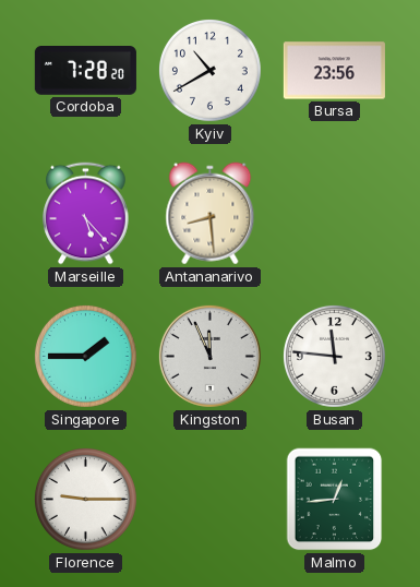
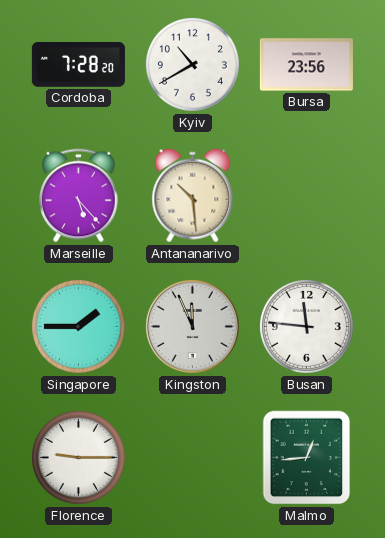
Antananarivo: 8:29 -> 10:29
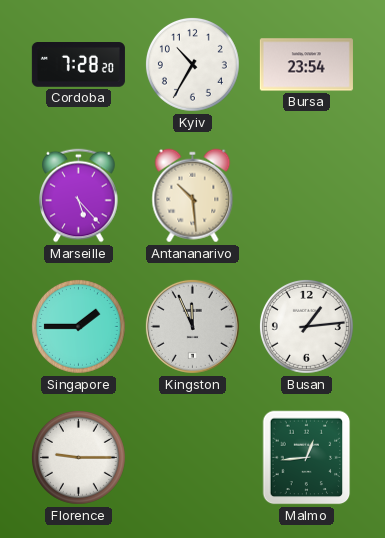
Kyiv: 10:40 -> 10:35
Bursa: 23:56 -> 23:54
Busan: 11:46 -> 1:14
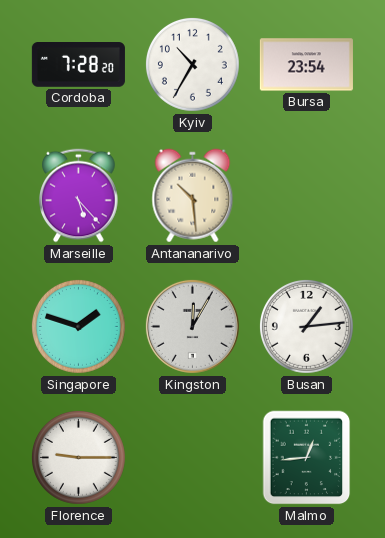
Singapore: 1:45 -> 1:48
Kingston: 11:56 -> 12:05
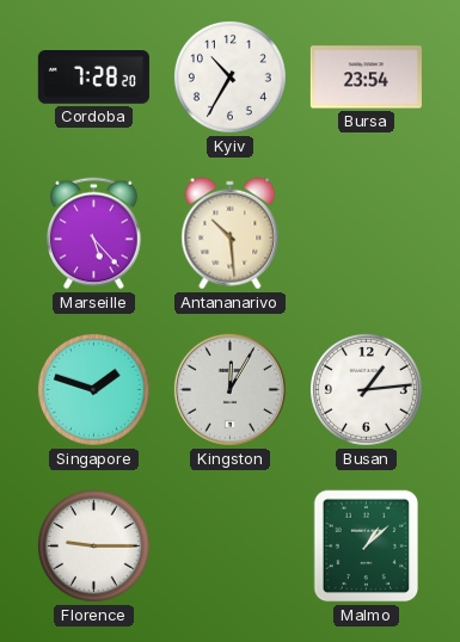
Malmo: 12:44 -> 1:08
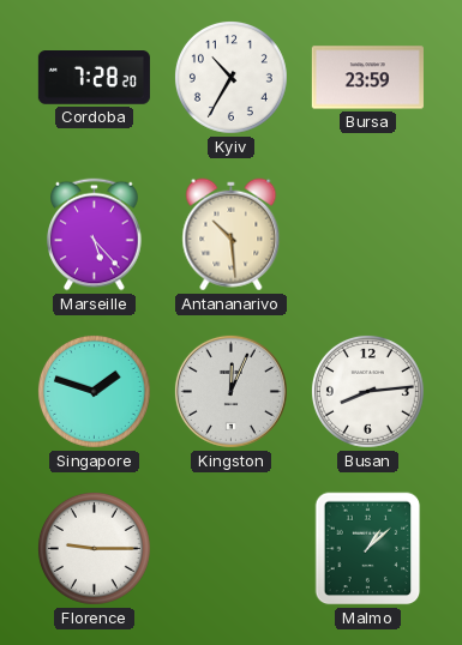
Bursa: 23:54 -> 23:59
Kingston: 12:05 -> 12:04
Busan: 1:14 -> 8:14
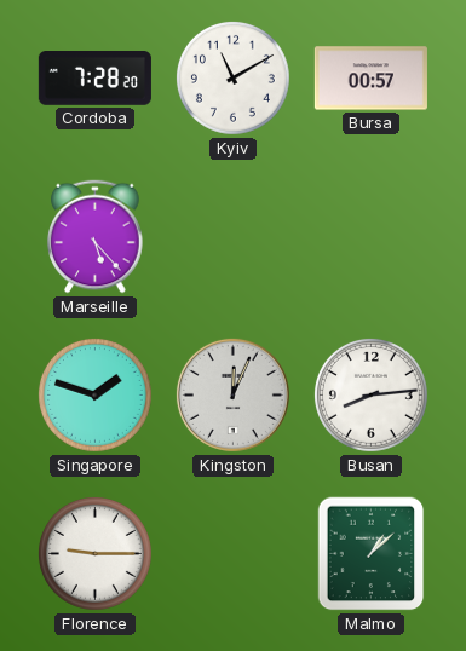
Kyiv: 10:35 -> 11:10
Bursa: 23:59 -> 00:57
Antananarivo: 10:29 -> none
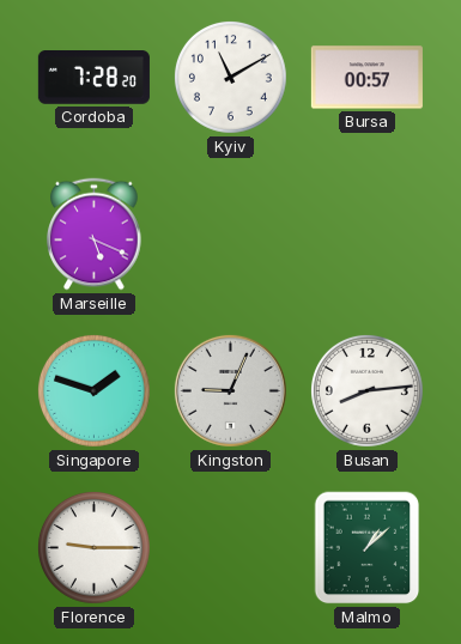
Marseille: 5:23 -> 5:19
Kingston: 12:04 -> 9:04
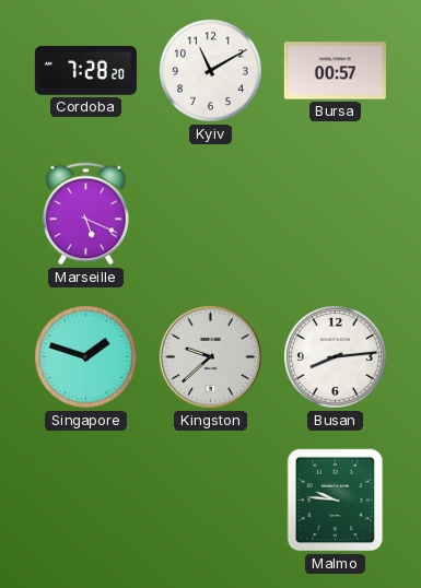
Kingston: 9:04 -> 9:38
Florence: 9:15 -> none
Malmo: 1:08 -> 9:46
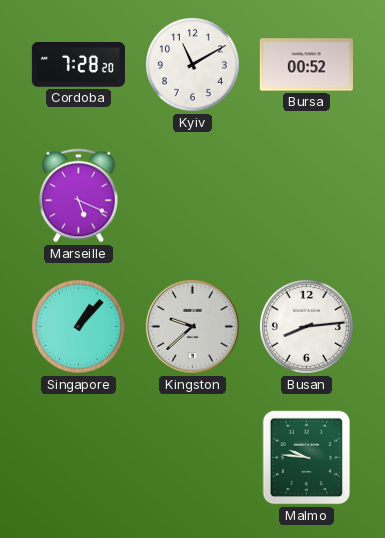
Bursa: 00:57 -> 00:52
Singapore: 1:48 -> 1:07
